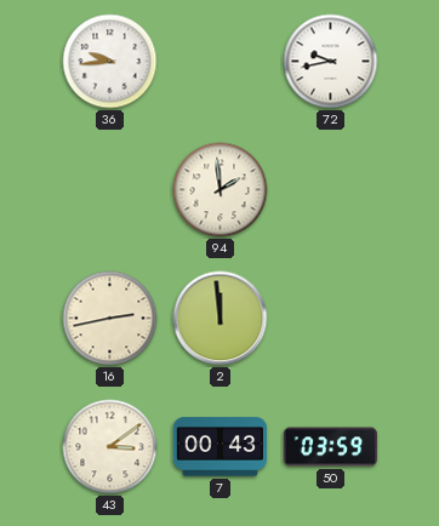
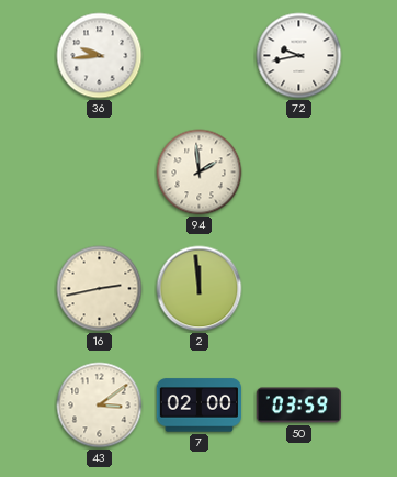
7: 00:43 -> 02:00
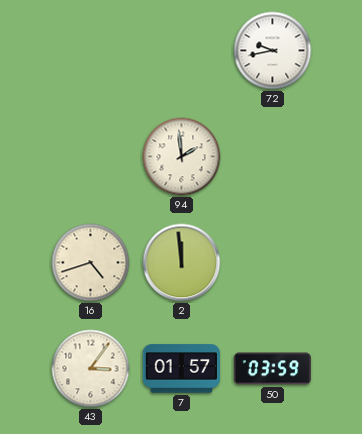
36: 9:44 -> none
16: 2:43 -> 4:42
43: 3:09 -> 3:06
7: 02:00 -> 01:57
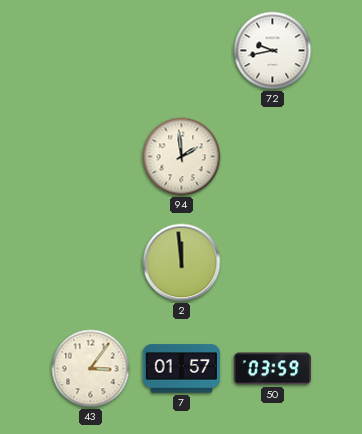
16: 4:42 -> none
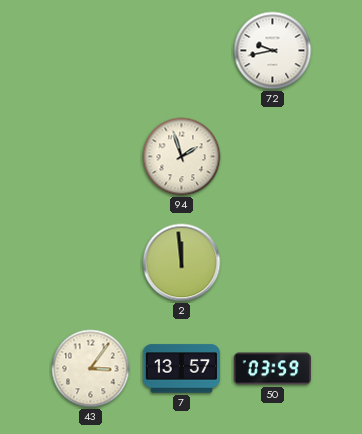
94: 1:59 -> 1:57
7: 01:57 -> 13:57
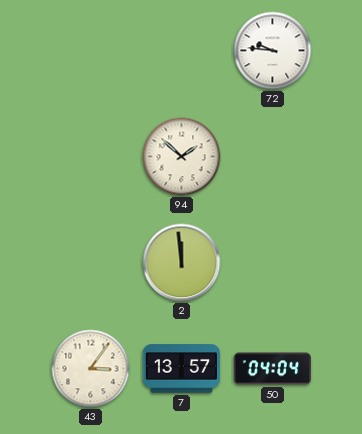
72: 9:43 -> 9:46
94: 1:57 -> 1:52
50: 03:59 -> 04:04
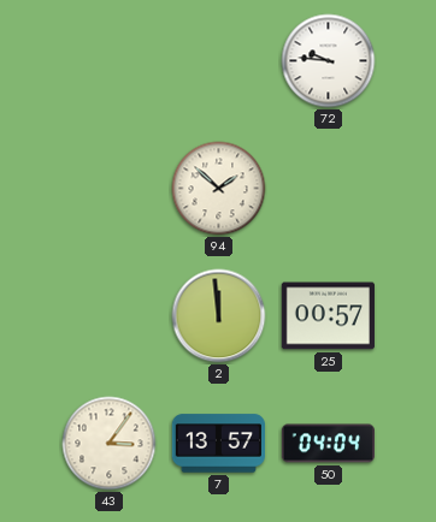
25: none -> 00:57
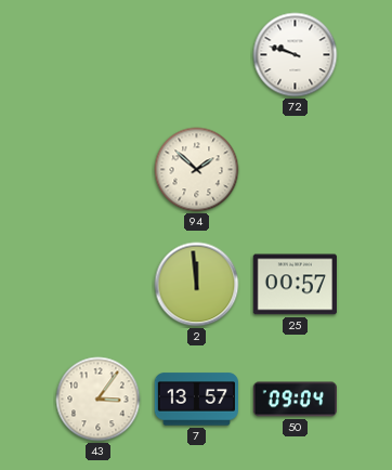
72: 9:46 -> 9:48
50: 04:04 -> 09:04
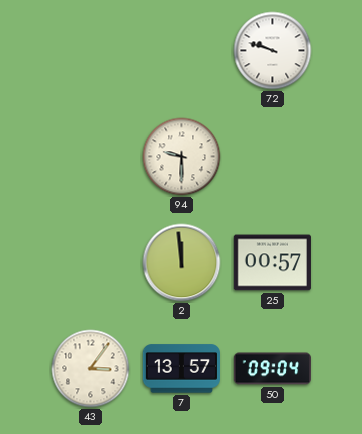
94: 1:52 -> 9:30
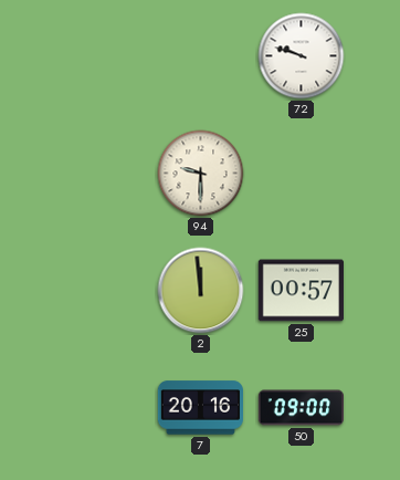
43: 3:06 -> none
7: 13:57 -> 20:16
50: 09:04 -> 09:00
